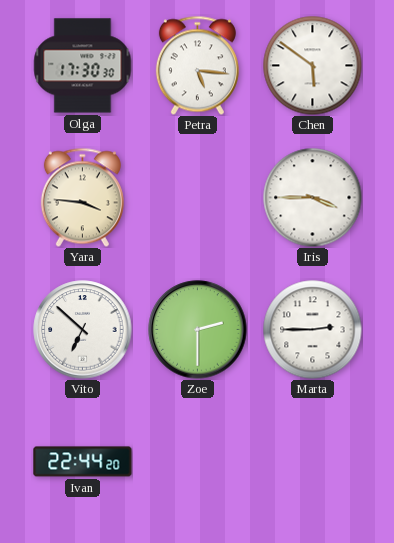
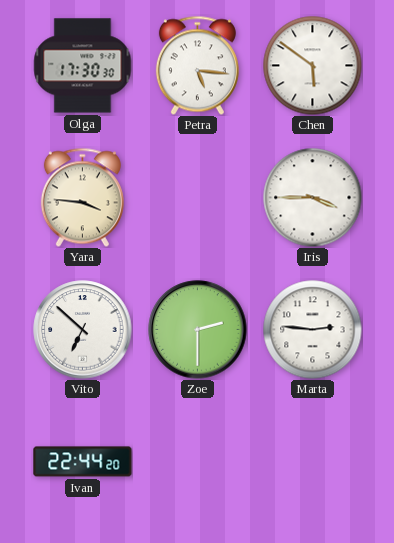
Marta: 2:45 -> 2:46
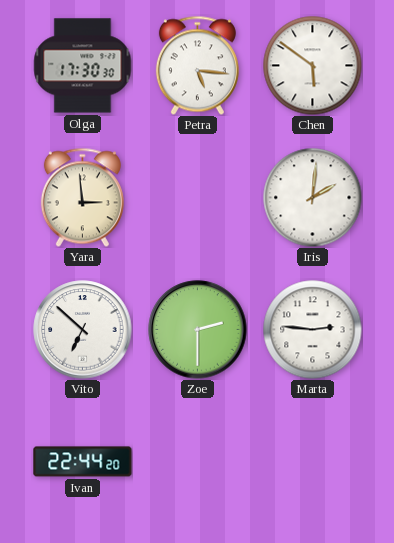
Yara: 3:46 -> 2:59
Iris: 3:45 -> 2:01
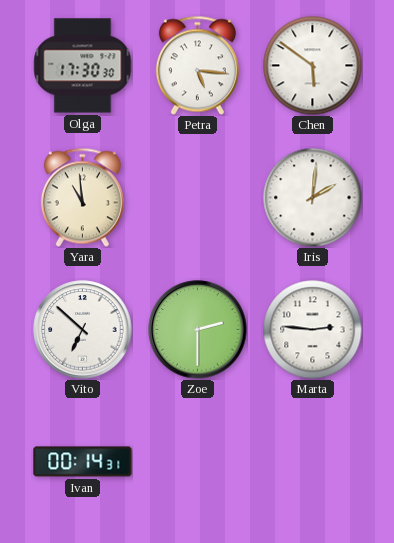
Yara: 2:59 -> 10:59
Ivan: 22:44 -> 00:14
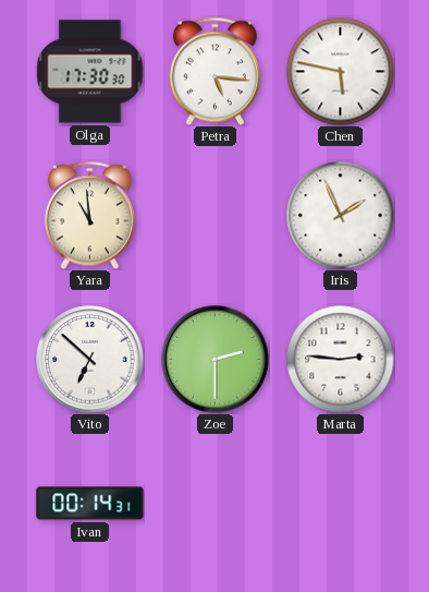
Chen: 5:51 -> 5:47
Iris: 2:01 -> 1:56
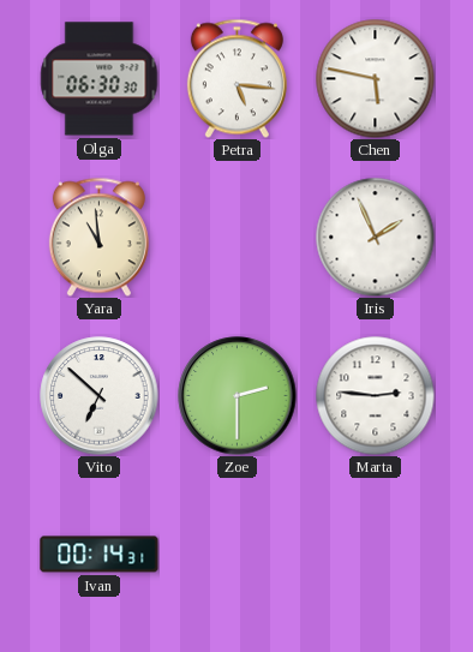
Olga: 17:30 -> 06:30
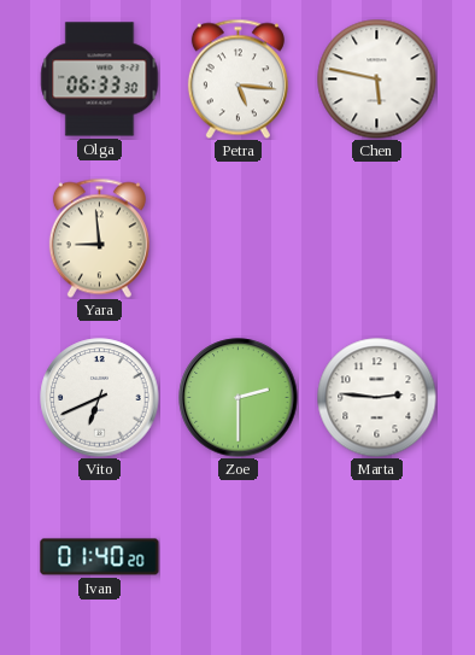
Olga: 06:30 -> 06:33
Yara: 10:59 -> 8:59
Iris: 1:56 -> none
Vito: 6:52 -> 6:41
Ivan: 00:14 -> 01:40
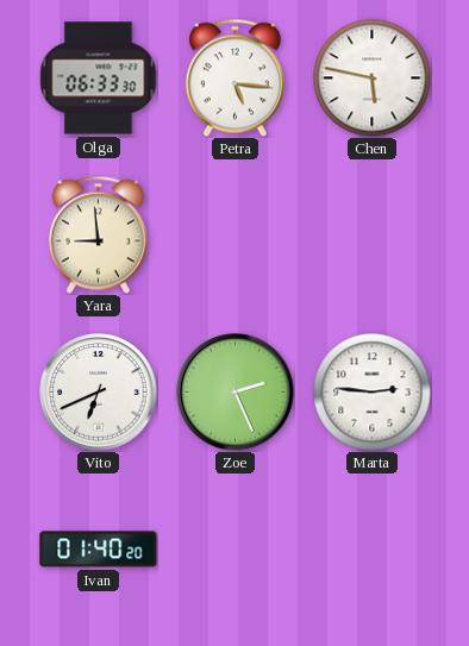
Zoe: 2:30 -> 2:26
